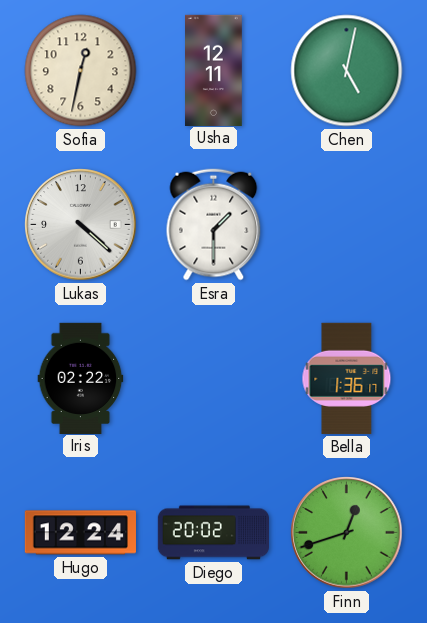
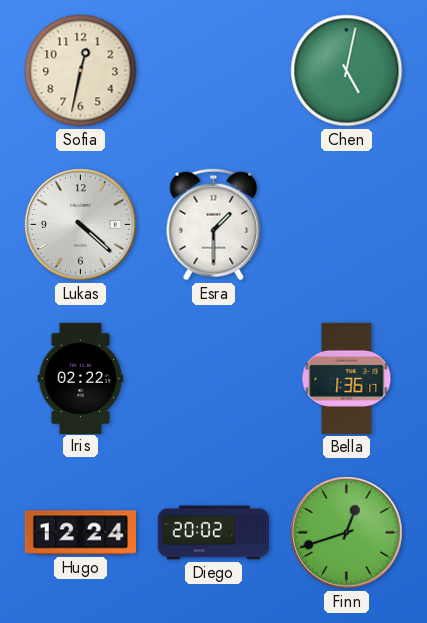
Usha: 12:11 -> none
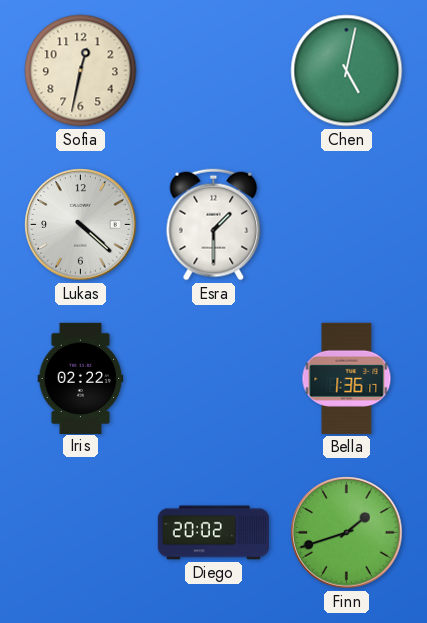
Hugo: 12:24 -> none
Finn: 12:42 -> 1:42
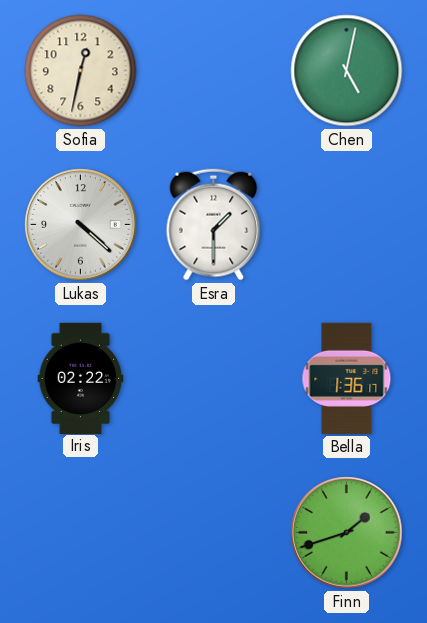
Diego: 20:02 -> none
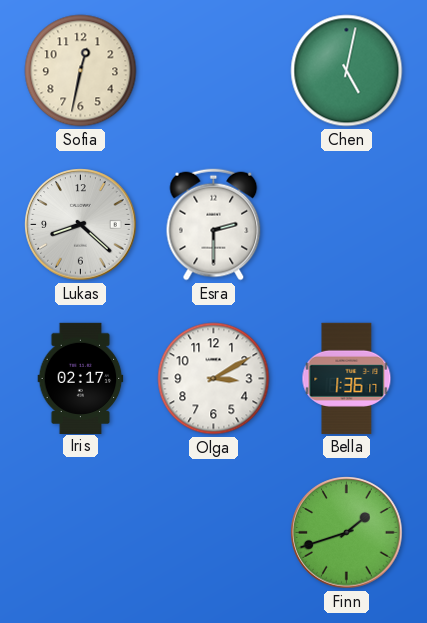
Lukas: 4:22 -> 8:22
Esra: 1:30 -> 2:30
Iris: 02:22 -> 02:17
Olga: none -> 3:10
